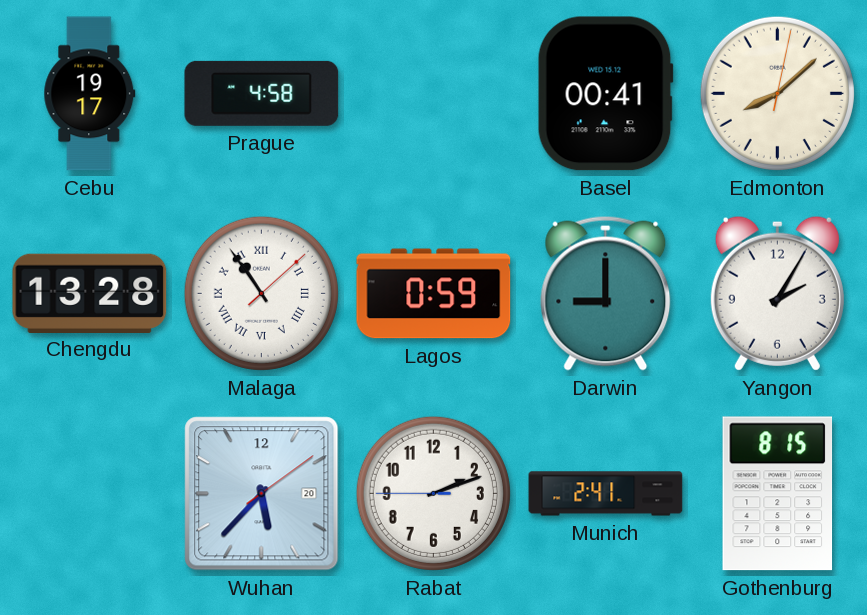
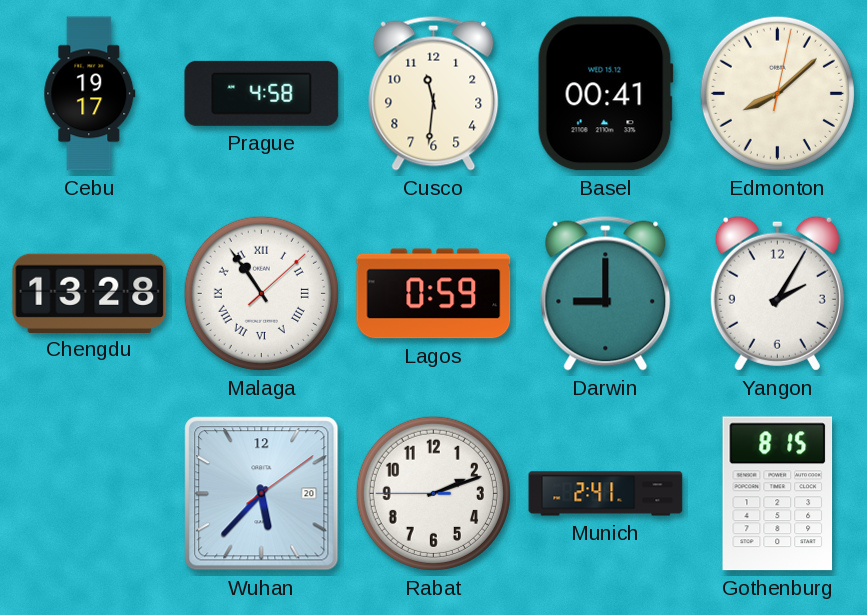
Cusco: none -> 11:31
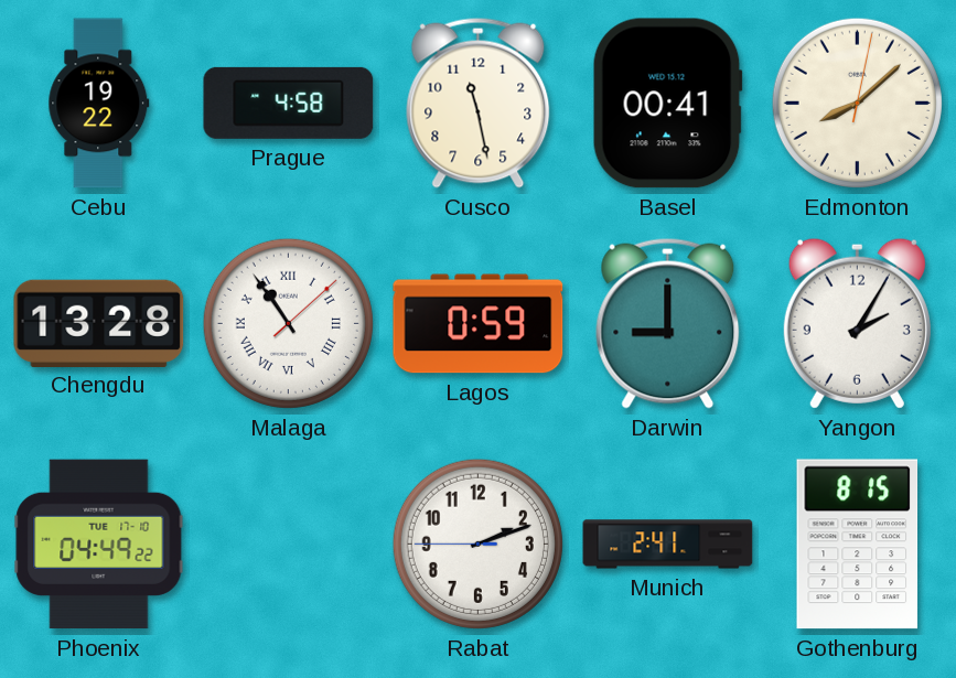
Cebu: 19:17 -> 19:22
Cusco: 11:31 -> 11:28
Phoenix: none -> 04:49
Wuhan: 5:37 -> none
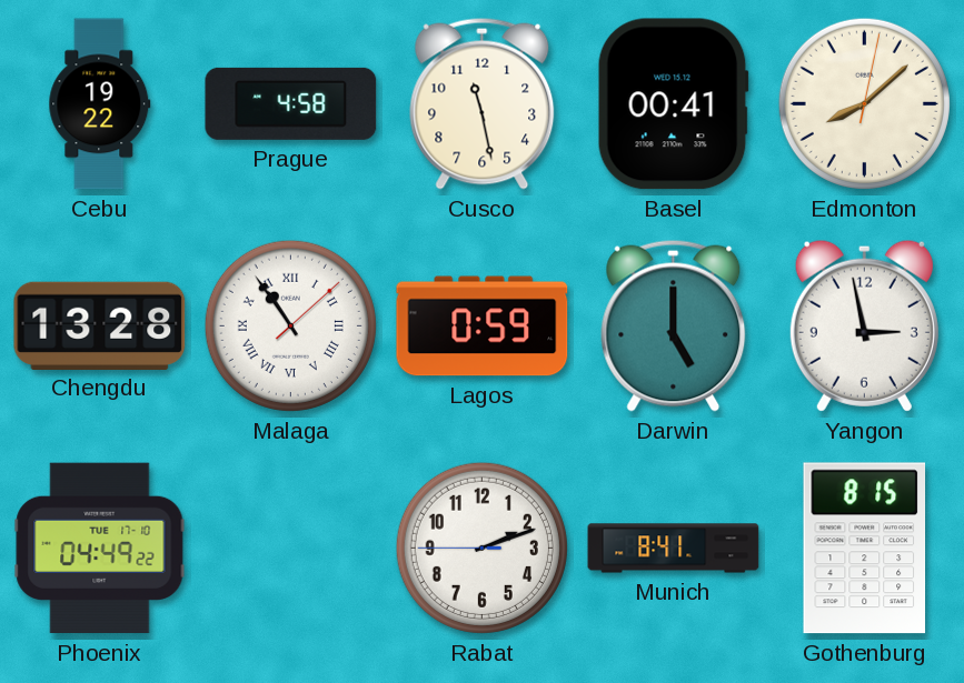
Darwin: 9:00 -> 5:00
Yangon: 2:05 -> 2:58
Munich: 2:41 -> 8:41
